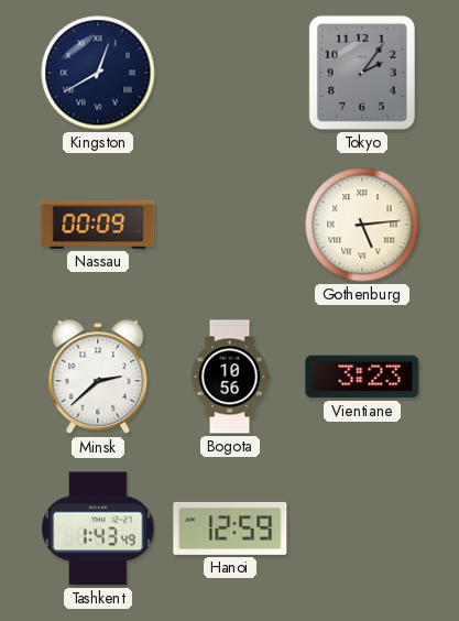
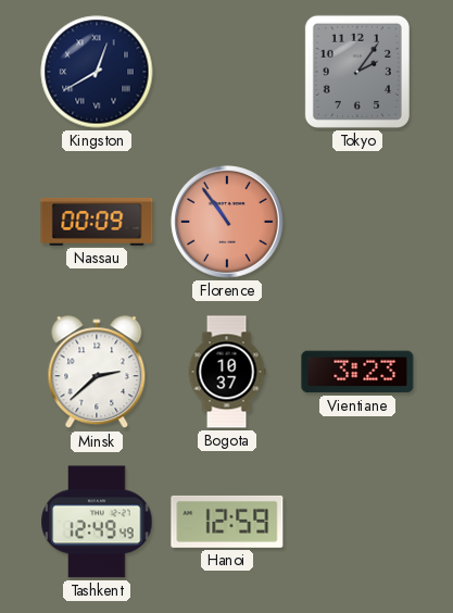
Florence: none -> 10:54
Gothenburg: 5:14 -> none
Bogota: 10:56 -> 10:37
Tashkent: 1:43 -> 12:49
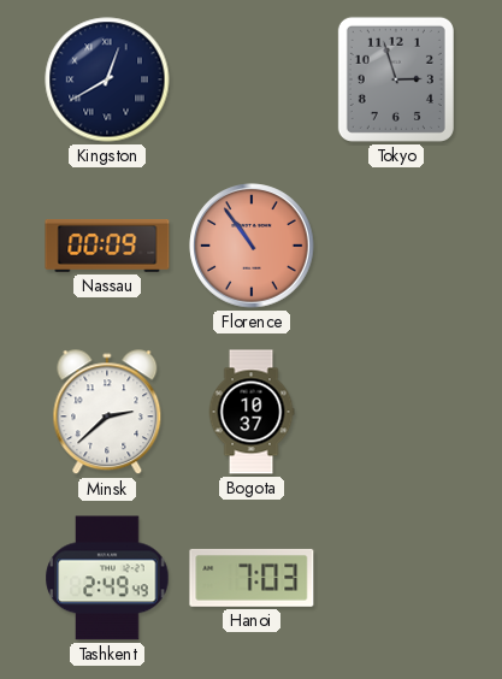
Tokyo: 2:06 -> 2:57
Vientiane: 3:23 -> none
Tashkent: 12:49 -> 2:49
Hanoi: 12:59 -> 7:03
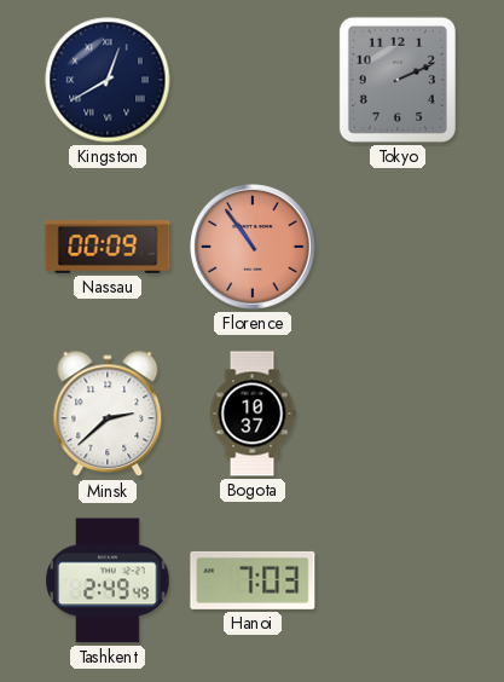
Tokyo: 2:57 -> 2:11
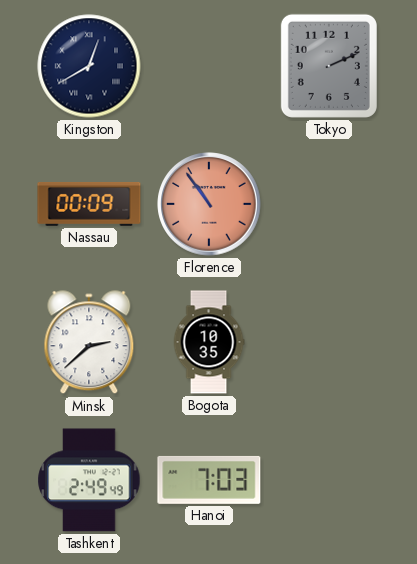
Bogota: 10:37 -> 10:35
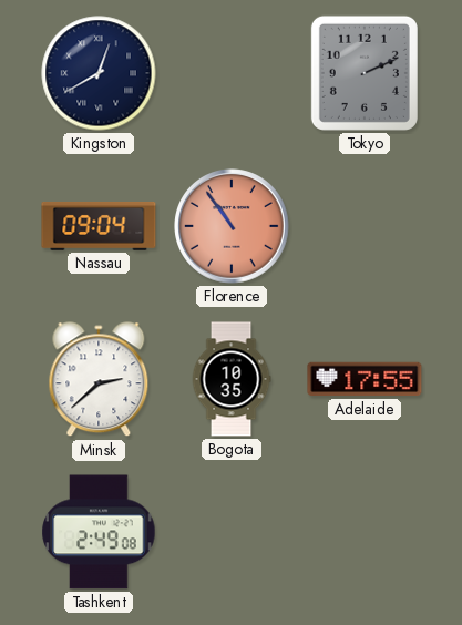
Nassau: 00:09 -> 09:04
Adelaide: none -> 17:55
Tashkent: 2:49:49 -> 2:49:08
Hanoi: 7:03 -> none
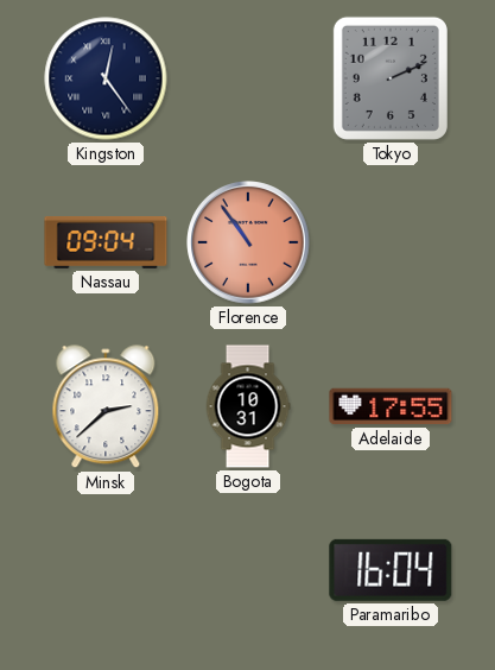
Kingston: 12:40 -> 12:24
Bogota: 10:35 -> 10:31
Tashkent: 2:49 -> none
Paramaribo: none -> 16:04
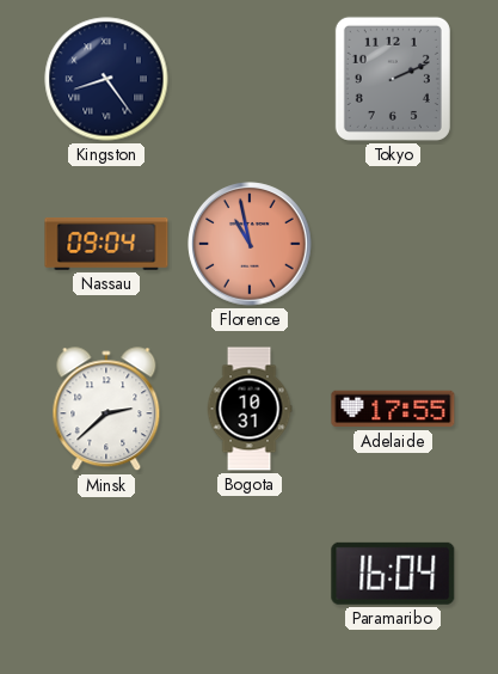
Kingston: 12:24 -> 8:24
Florence: 10:54 -> 10:58
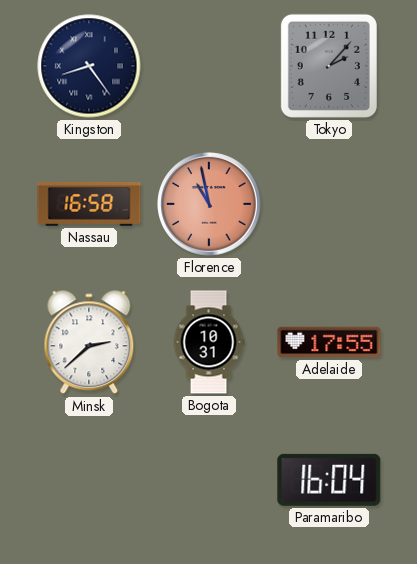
Tokyo: 2:11 -> 2:07
Nassau: 09:04 -> 16:58
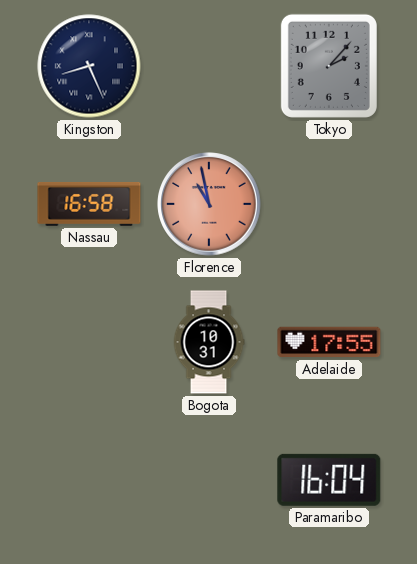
Kingston: 8:24 -> 8:26
Minsk: 2:38 -> none
